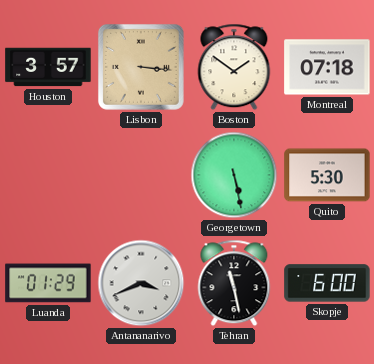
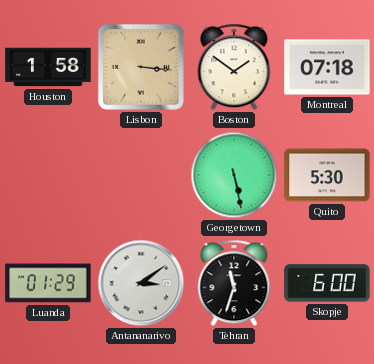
Houston: 3:57 -> 1:58
Antananarivo: 3:41 -> 3:09
Tehran: 11:28 -> 11:33
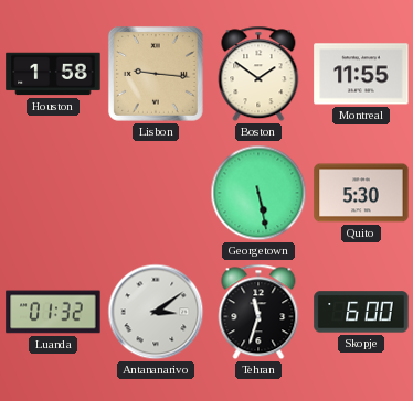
Lisbon: 3:16 -> 9:16
Montreal: 07:18 -> 11:55
Luanda: 01:29 -> 01:32
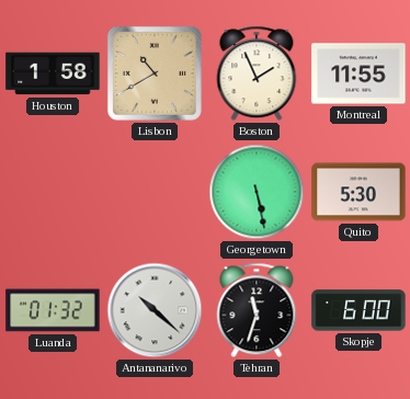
Lisbon: 9:16 -> 10:40
Boston: 1:51 -> 1:56
Antananarivo: 3:09 -> 10:22
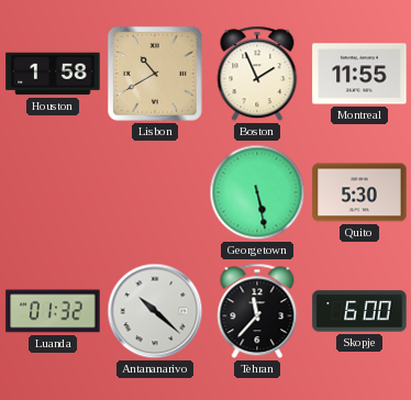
Tehran: 11:33 -> 11:37
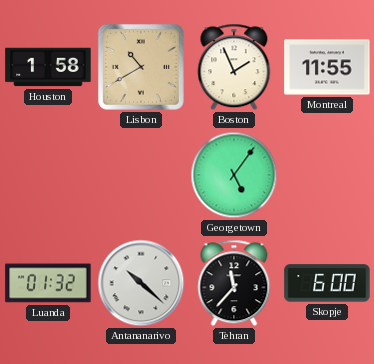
Georgetown: 5:28 -> 5:06
Quito: 5:30 -> none
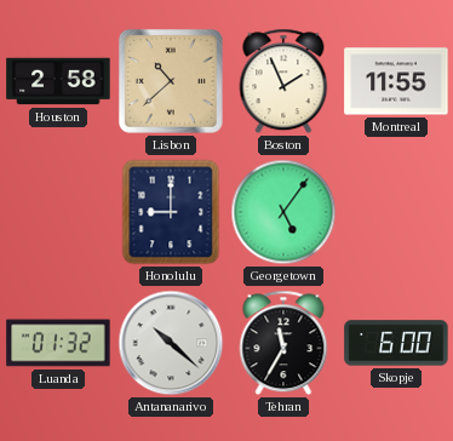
Houston: 1:58 -> 2:58
Lisbon: 10:40 -> 10:38
Honolulu: none -> 9:00
Tehran: 11:37 -> 11:35
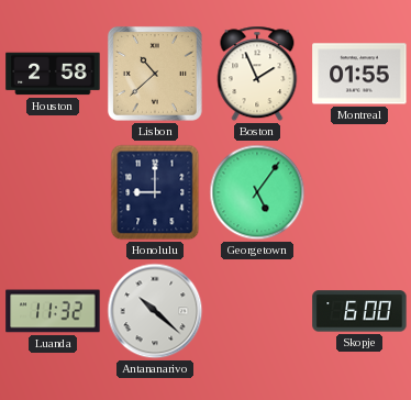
Montreal: 11:55 -> 01:55
Luanda: 01:32 -> 11:32
Tehran: 11:35 -> none
